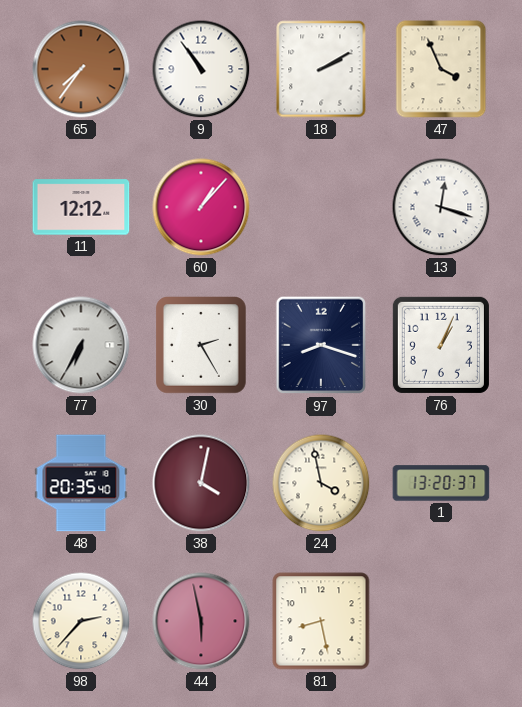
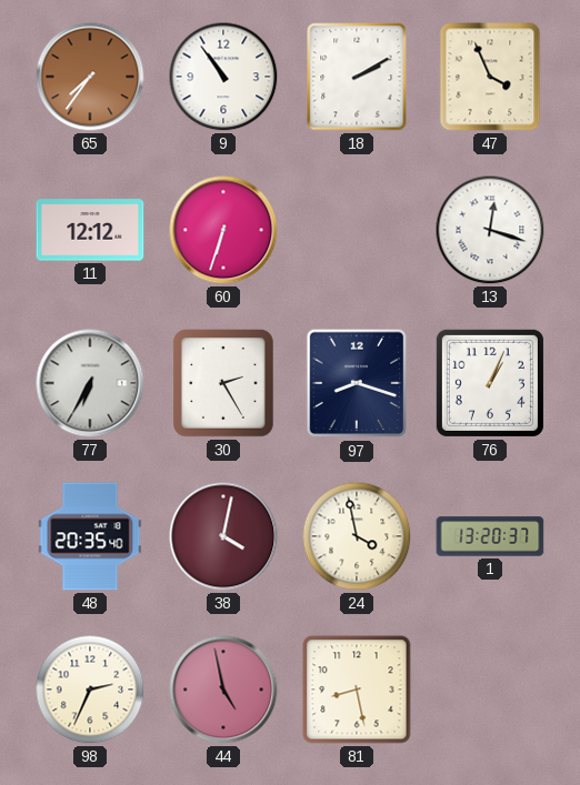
60: 1:07 -> 6:33
98: 2:37 -> 2:34
44: 5:58 -> 4:58
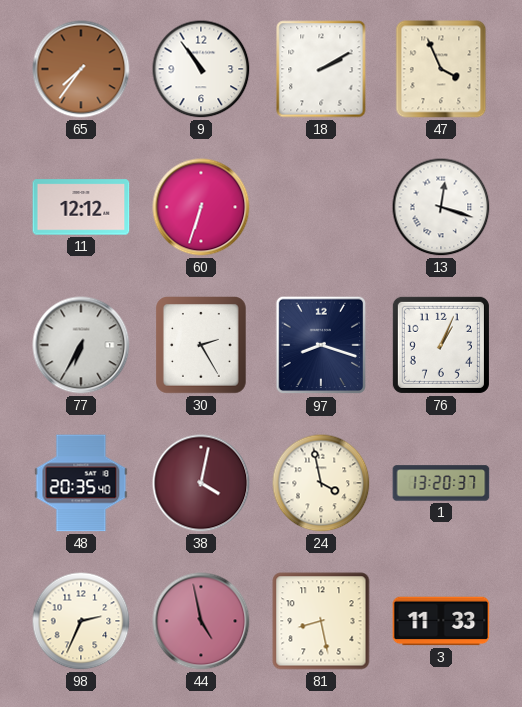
3: none -> 11:33
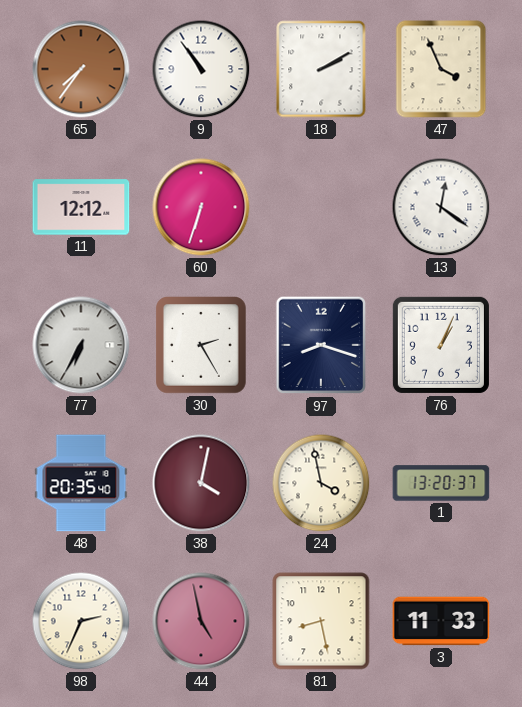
13: 12:18 -> 12:21
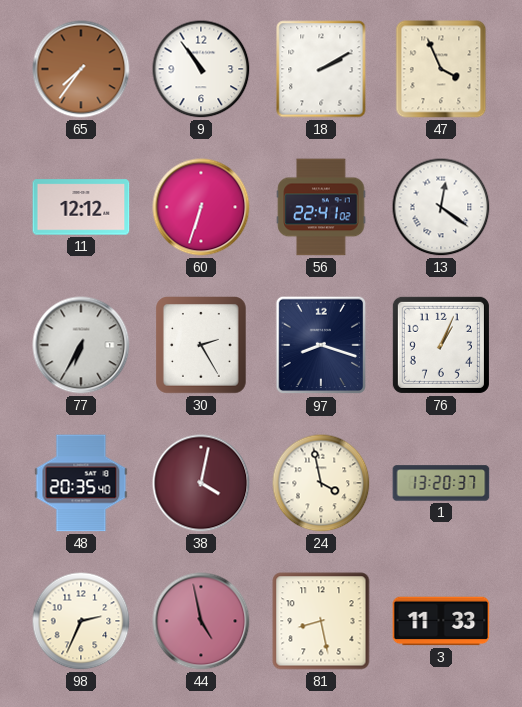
56: none -> 22:41
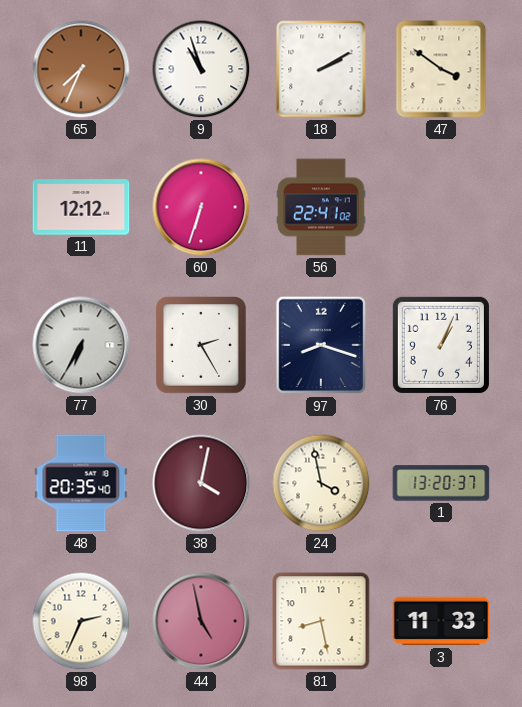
65: 7:36 -> 7:34
9: 10:54 -> 10:57
47: 3:56 -> 3:51
13: 12:21 -> none
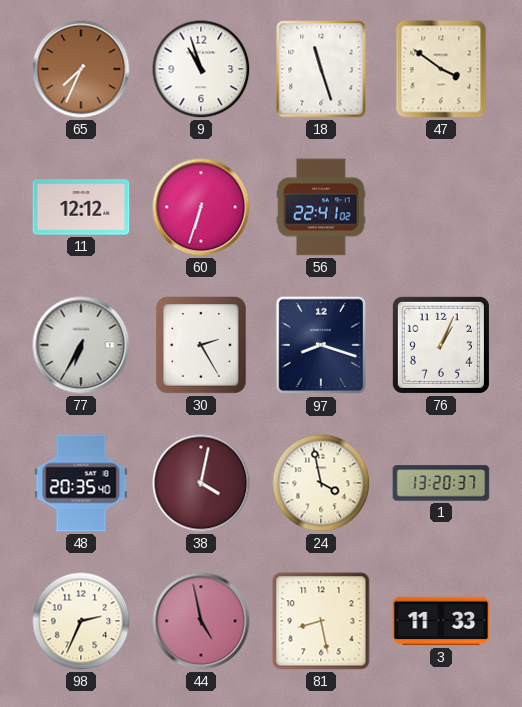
18: 2:10 -> 11:27
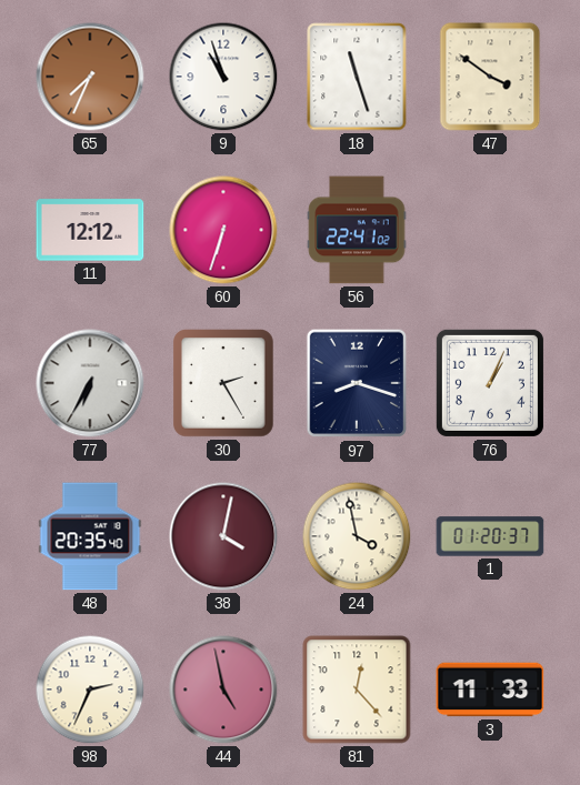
1: 13:20 -> 01:20
81: 8:28 -> 12:23
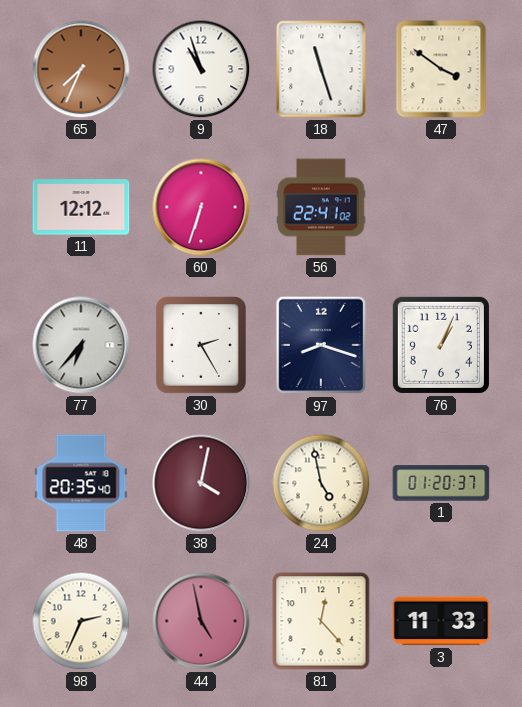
77: 6:35 -> 6:37
24: 3:58 -> 4:58
